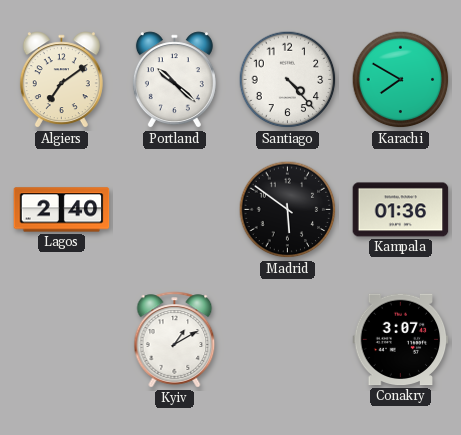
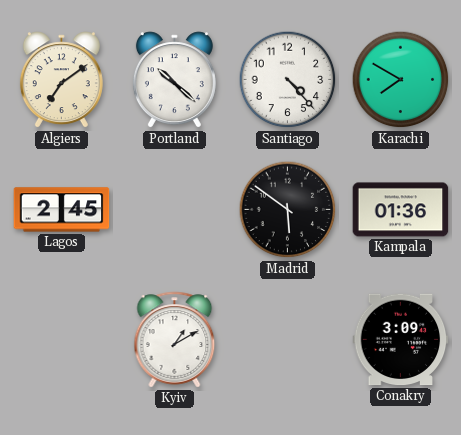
Lagos: 2:40 -> 2:45
Conakry: 3:07 -> 3:09
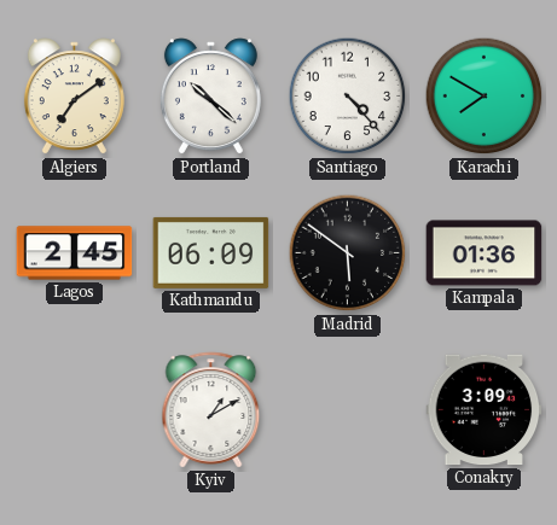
Kathmandu: none -> 06:09
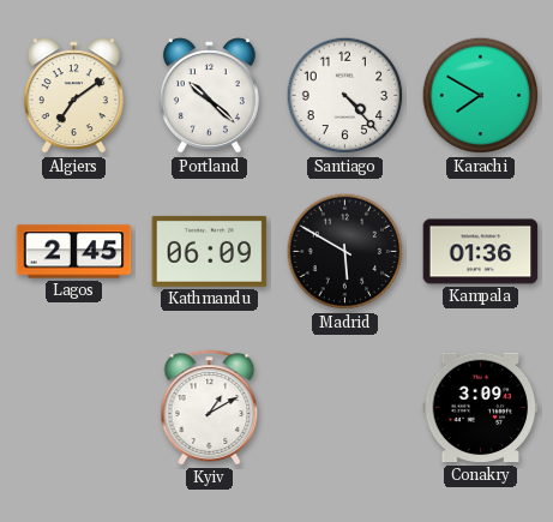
Madrid: 5:51 -> 5:50
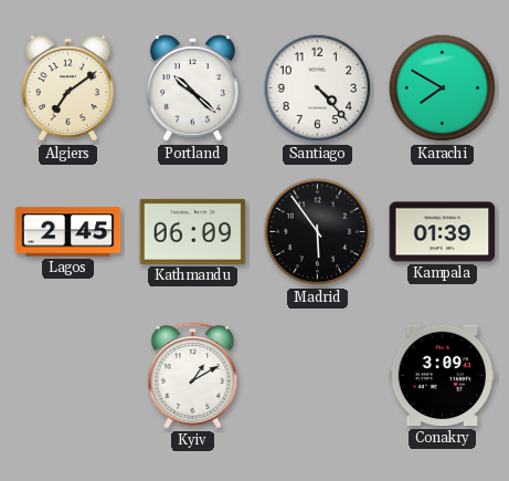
Madrid: 5:50 -> 5:54
Kampala: 01:36 -> 01:39
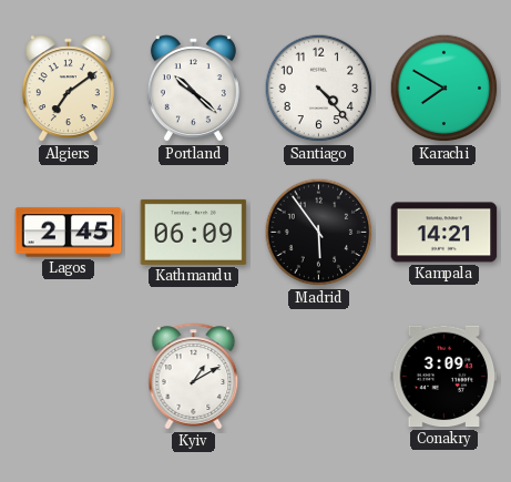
Kampala: 01:39 -> 14:21
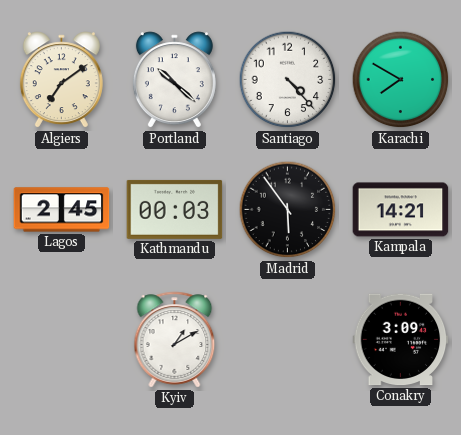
Kathmandu: 06:09 -> 00:03
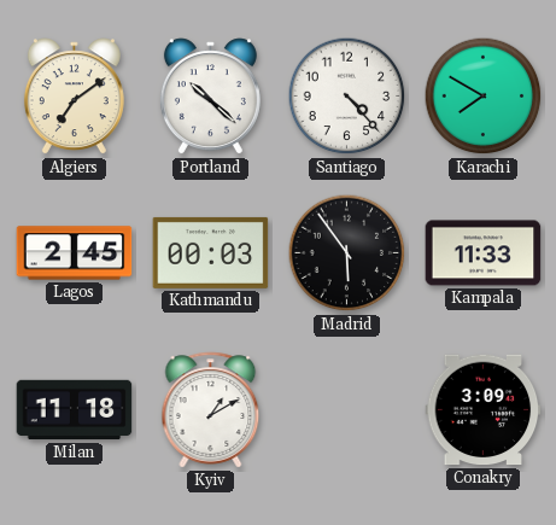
Kampala: 14:21 -> 11:33
Milan: none -> 11:18
